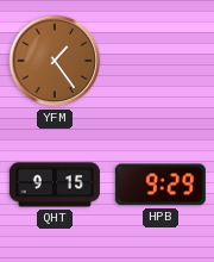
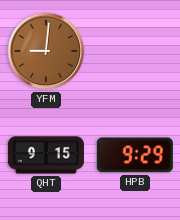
YFM: 1:24 -> 9:01
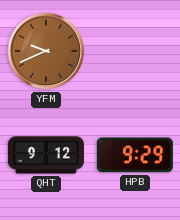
YFM: 9:01 -> 9:41
QHT: 9:15 -> 9:12
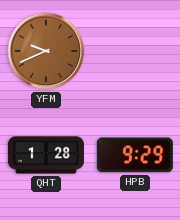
QHT: 9:12 -> 1:28
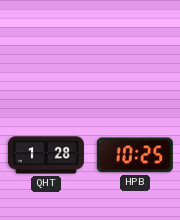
YFM: 9:41 -> none
HPB: 9:29 -> 10:25
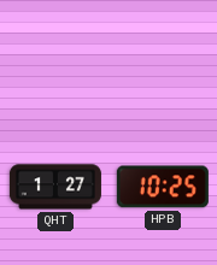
QHT: 1:28 -> 1:27
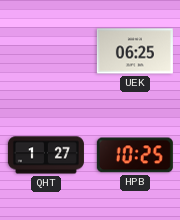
UEK: none -> 06:25
